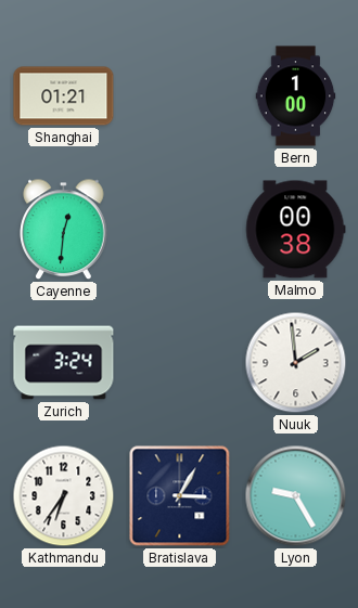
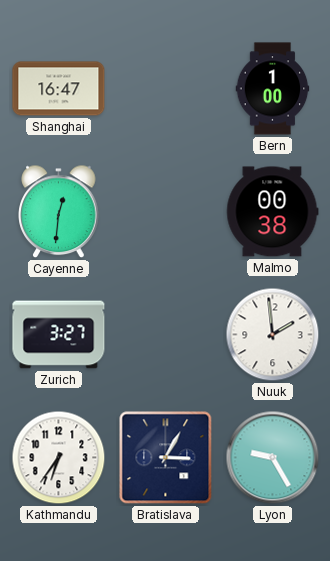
Shanghai: 01:21 -> 16:47
Zurich: 3:24 -> 3:27
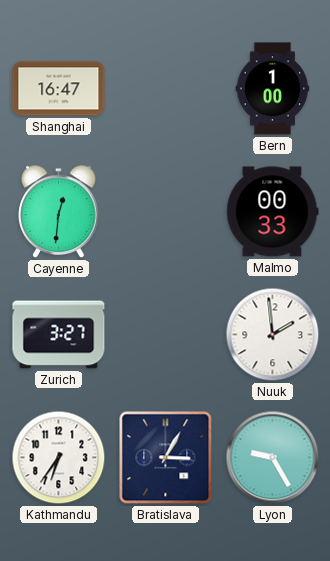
Malmo: 00:38 -> 00:33
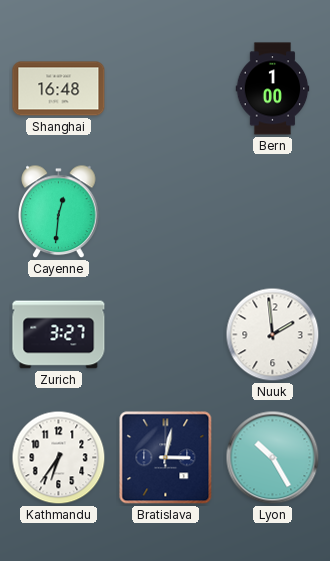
Shanghai: 16:47 -> 16:48
Malmo: 00:33 -> none
Bratislava: 3:05 -> 3:02
Lyon: 9:25 -> 10:25
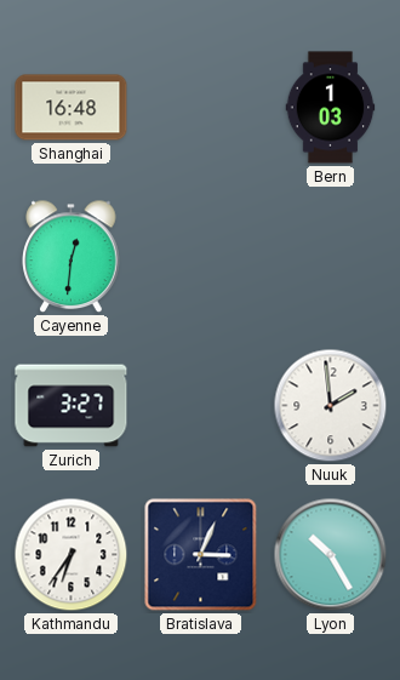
Bern: 1:00 -> 1:03
Bratislava: 3:02 -> 3:04
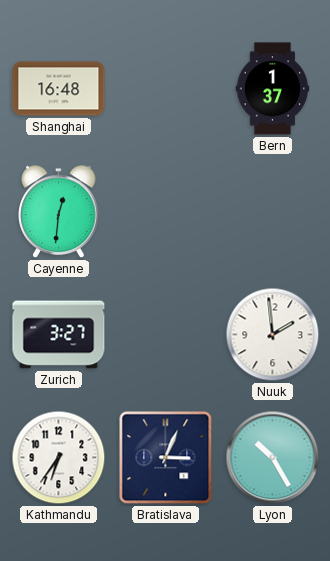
Bern: 1:03 -> 1:37
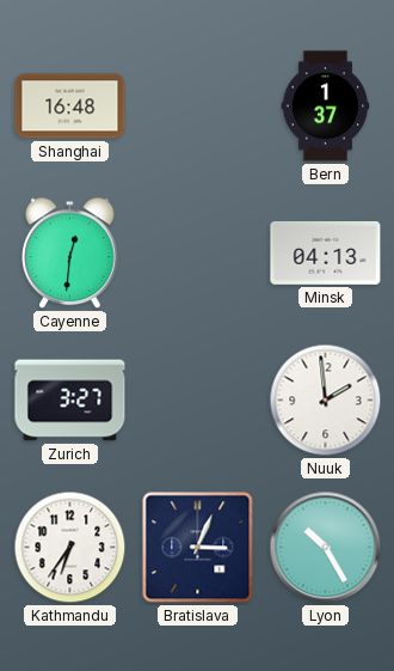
Minsk: none -> 04:13
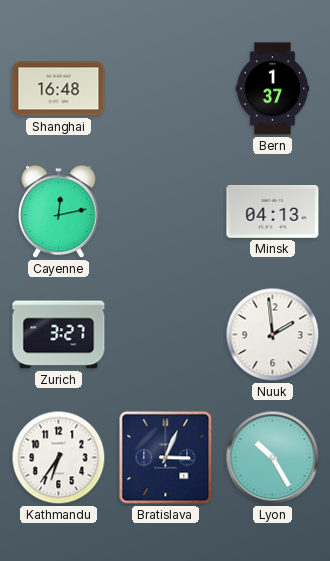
Cayenne: 12:31 -> 12:13
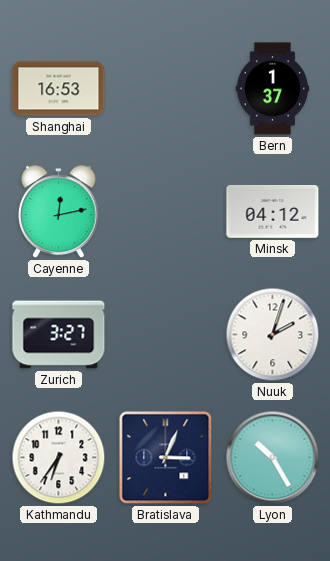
Shanghai: 16:48 -> 16:53
Minsk: 04:13 -> 04:12
Nuuk: 1:59 -> 2:03
